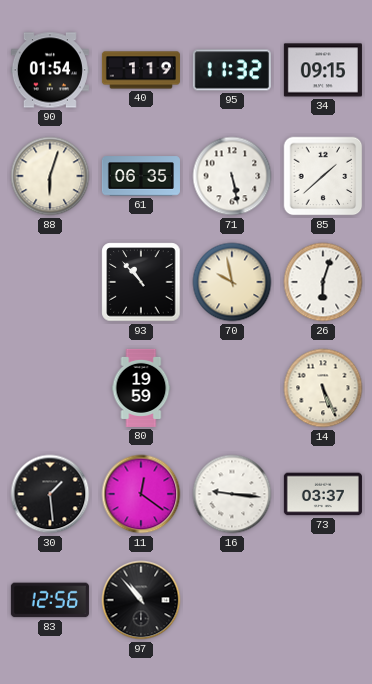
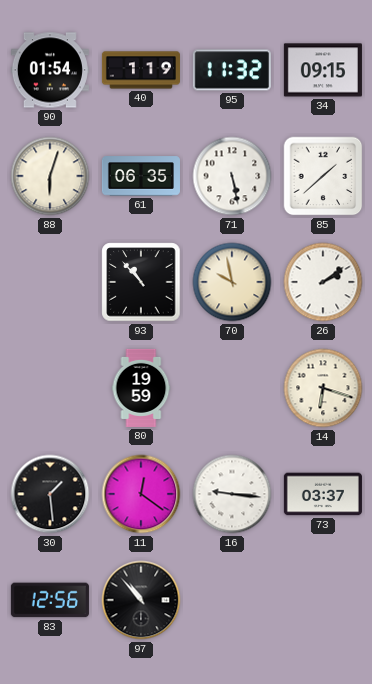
26: 6:03 -> 2:09
14: 5:26 -> 6:18
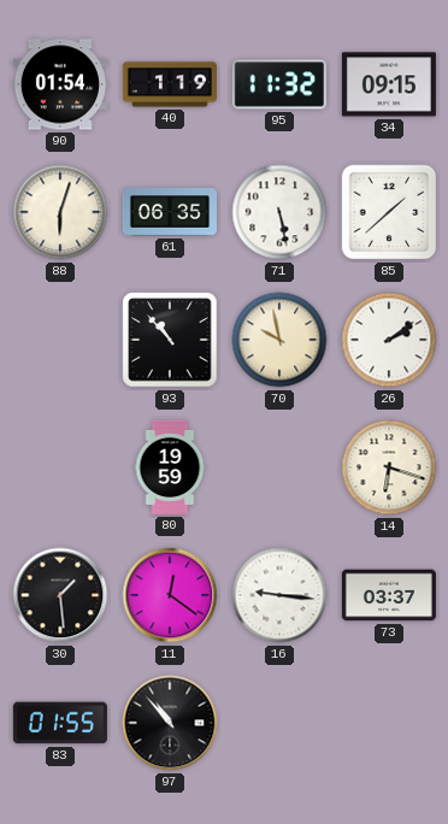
83: 12:56 -> 01:55
